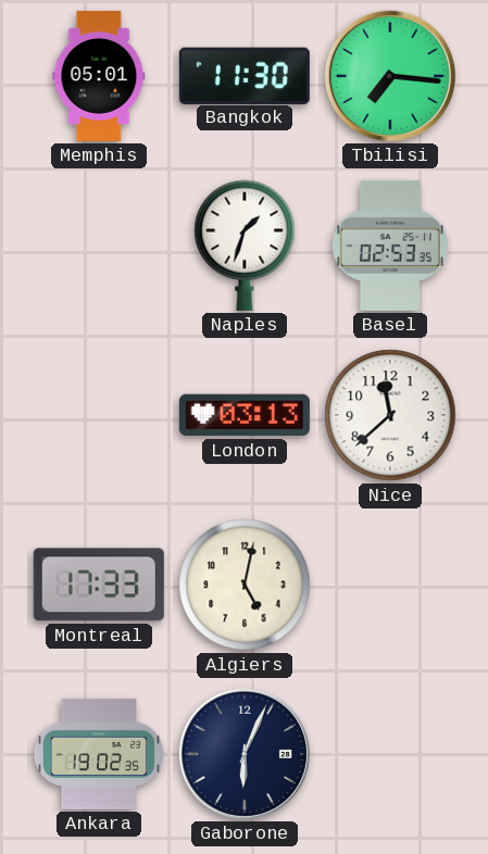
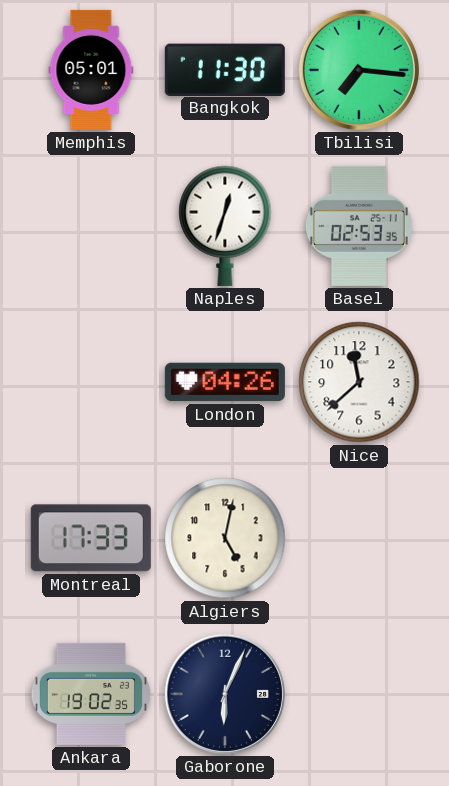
Naples: 1:33 -> 12:33
London: 03:13 -> 04:26
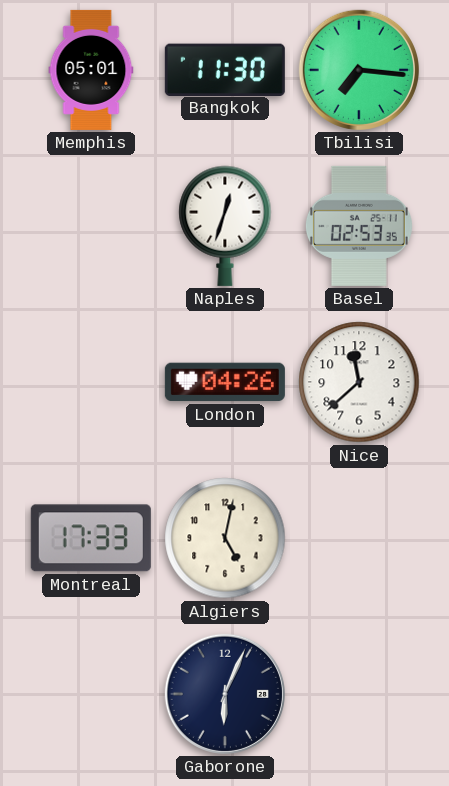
Ankara: 19:02 -> none
